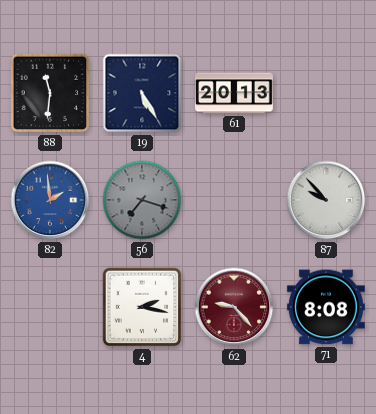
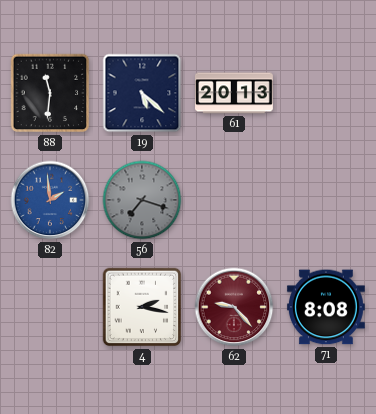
19: 5:25 -> 5:22
87: 9:53 -> none
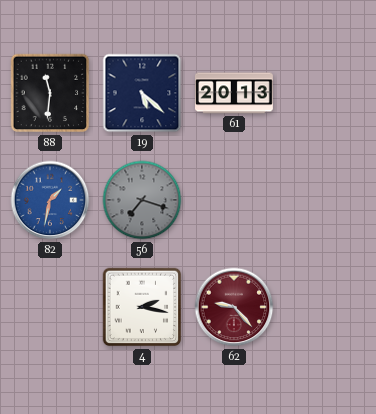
82: 1:59 -> 1:32
71: 8:08 -> none
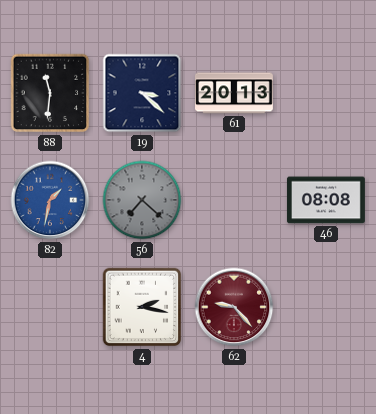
19: 5:22 -> 3:22
56: 7:18 -> 7:22
46: none -> 08:08
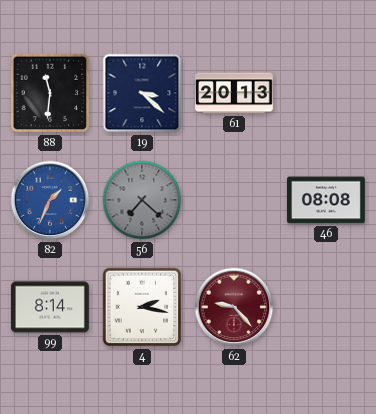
82: 1:32 -> 1:34
99: none -> 8:14
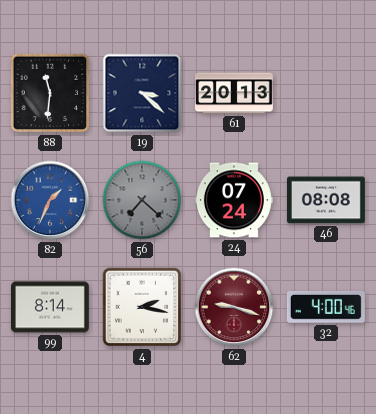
24: none -> 07:24
62: 9:23 -> 9:18
32: none -> 4:00
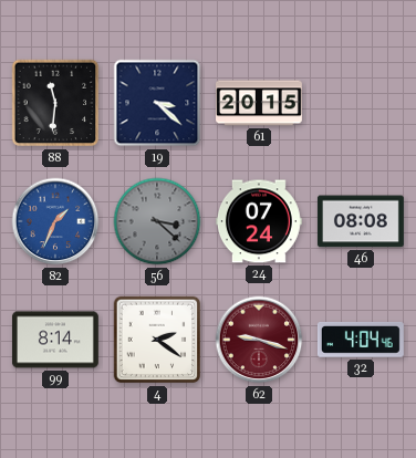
61: 20:13 -> 20:15
56: 7:22 -> 3:22
4: 2:17 -> 2:21
32: 4:00 -> 4:04
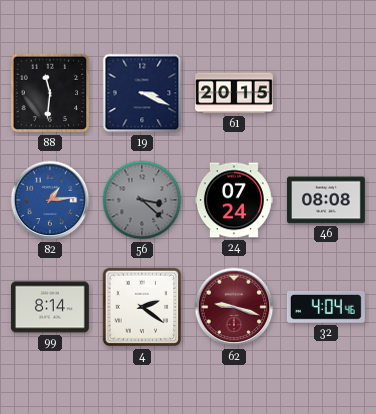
19: 3:22 -> 3:19
82: 1:34 -> 1:14
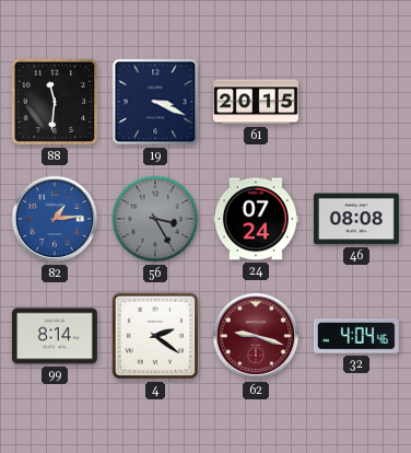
56: 3:22 -> 3:25
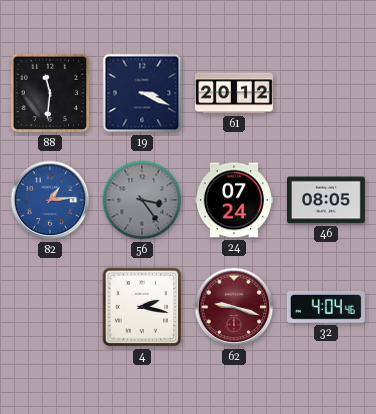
61: 20:15 -> 20:12
56: 3:25 -> 3:24
46: 08:08 -> 08:05
99: 8:14 -> none
4: 2:21 -> 2:17
